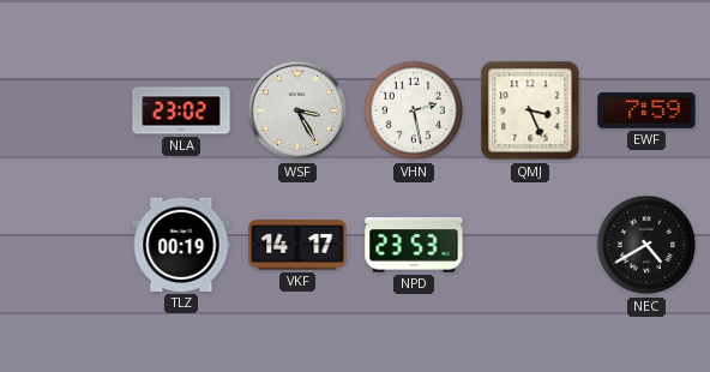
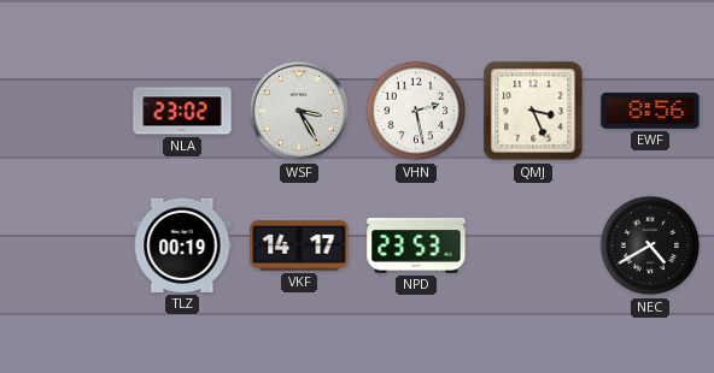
EWF: 7:59 -> 8:56
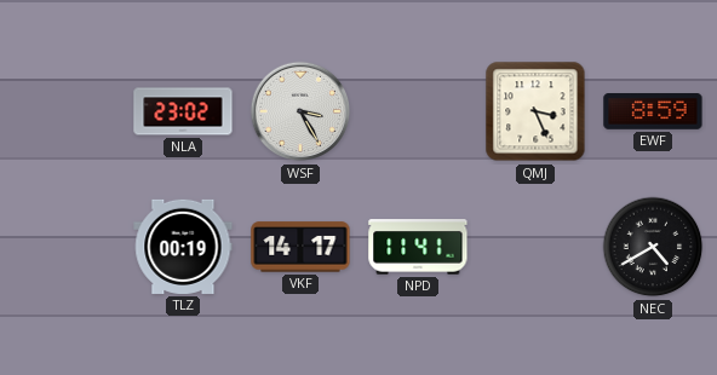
VHN: 2:28 -> none
EWF: 8:56 -> 8:59
NPD: 23:53 -> 11:41
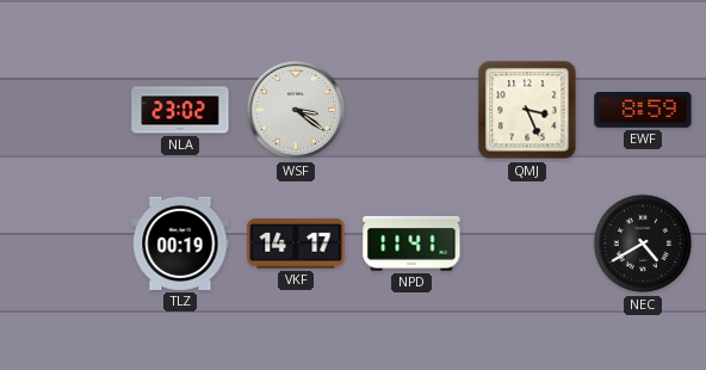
WSF: 3:25 -> 3:21
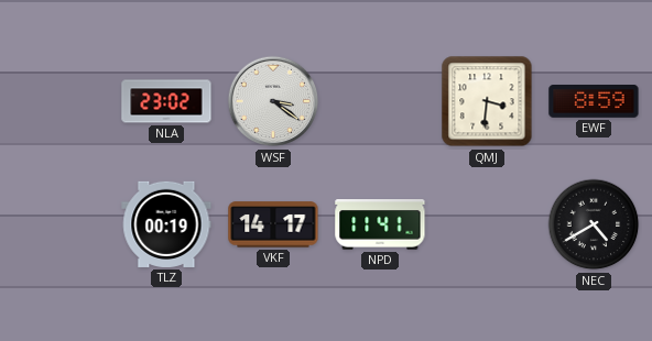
QMJ: 3:26 -> 3:31
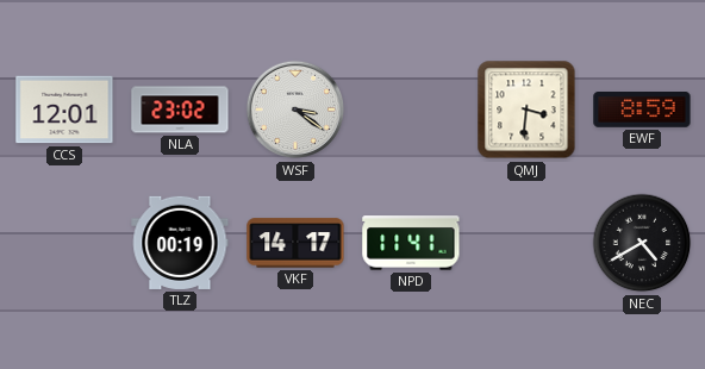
CCS: none -> 12:01
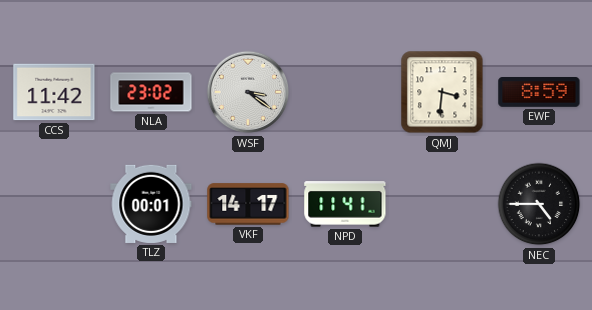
CCS: 12:01 -> 11:42
TLZ: 00:19 -> 00:01
NEC: 4:40 -> 4:45
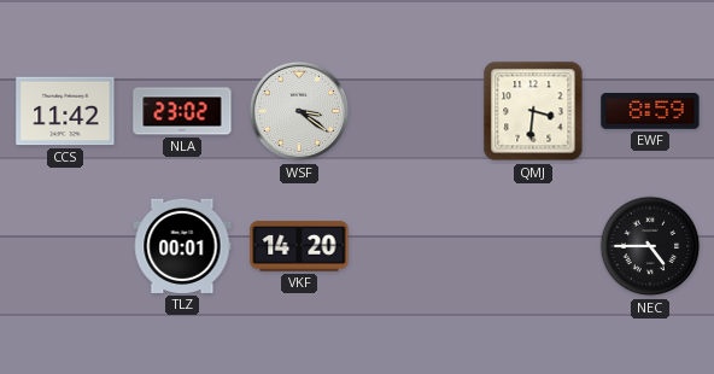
VKF: 14:17 -> 14:20
NPD: 11:41 -> none
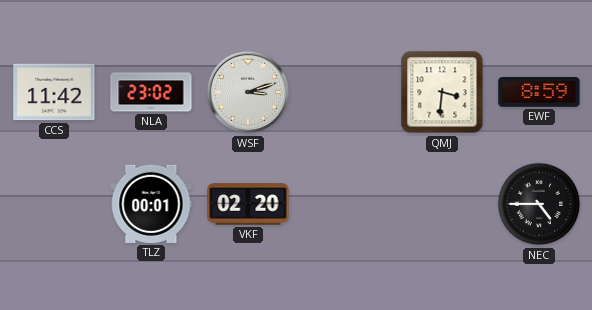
WSF: 3:21 -> 3:12
VKF: 14:20 -> 02:20
